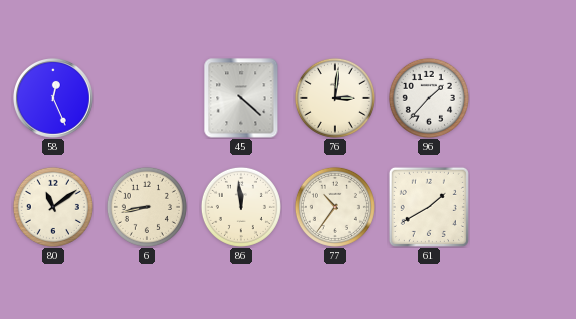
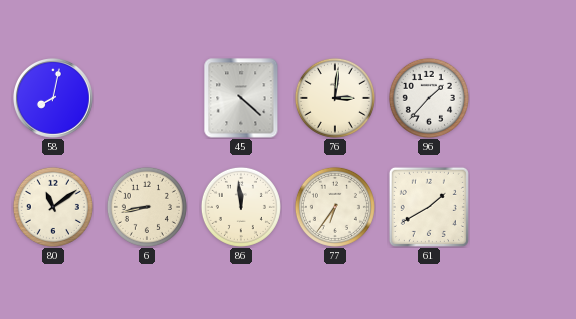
58: 12:26 -> 8:02
77: 10:36 -> 6:36
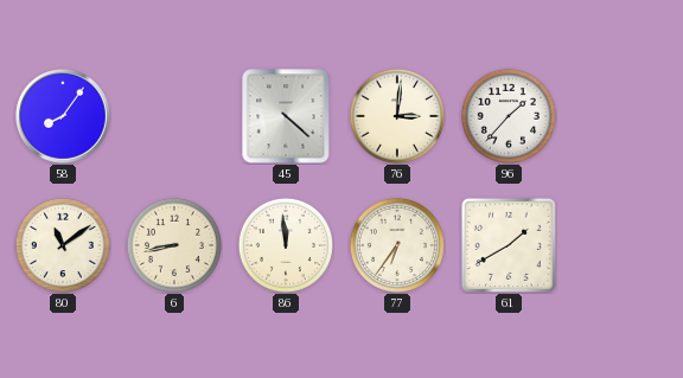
58: 8:02 -> 8:06
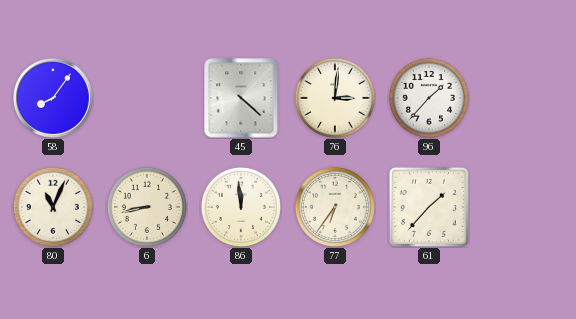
80: 11:09 -> 11:04
61: 1:40 -> 1:37
